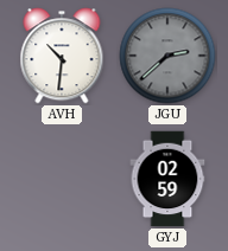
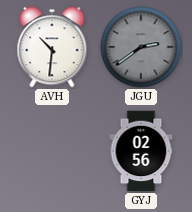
JGU: 2:38 -> 2:39
GYJ: 02:59 -> 02:56
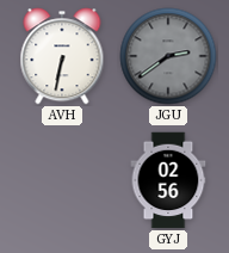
AVH: 10:31 -> 6:32
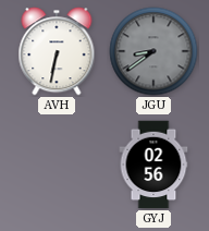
JGU: 2:39 -> 8:39
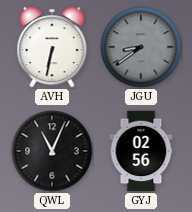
QWL: none -> 11:04
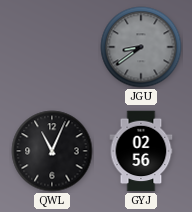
AVH: 6:32 -> none
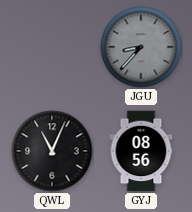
JGU: 8:39 -> 8:37
GYJ: 02:56 -> 08:56
